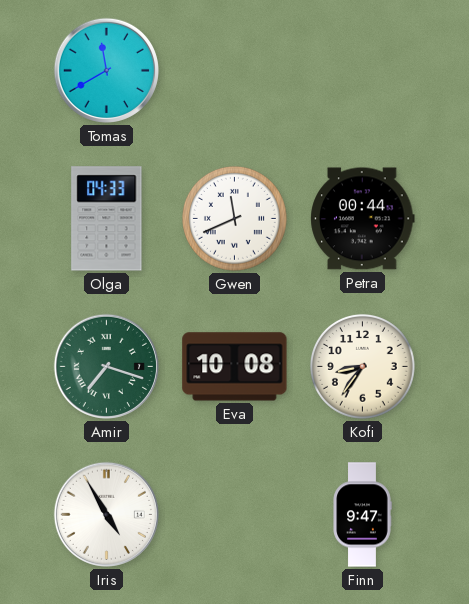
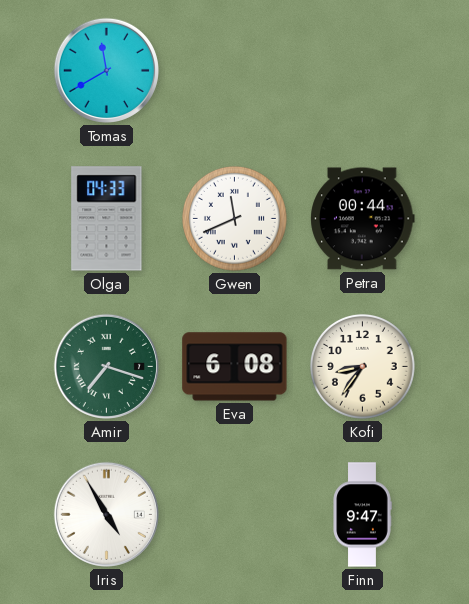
Eva: 10:08 -> 6:08
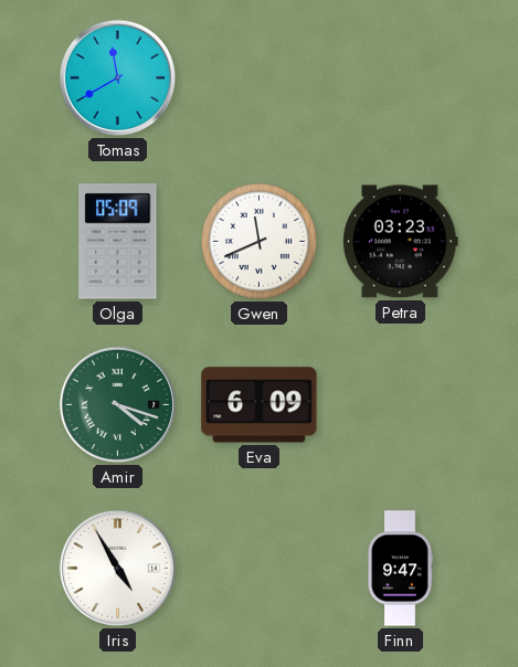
Olga: 04:33 -> 05:09
Petra: 00:44 -> 03:23
Amir: 7:18 -> 4:18
Eva: 6:08 -> 6:09
Kofi: 8:36 -> none
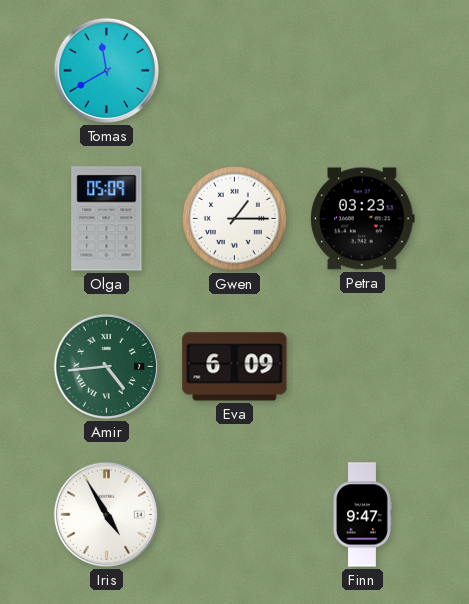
Gwen: 11:41 -> 1:15
Amir: 4:18 -> 4:44
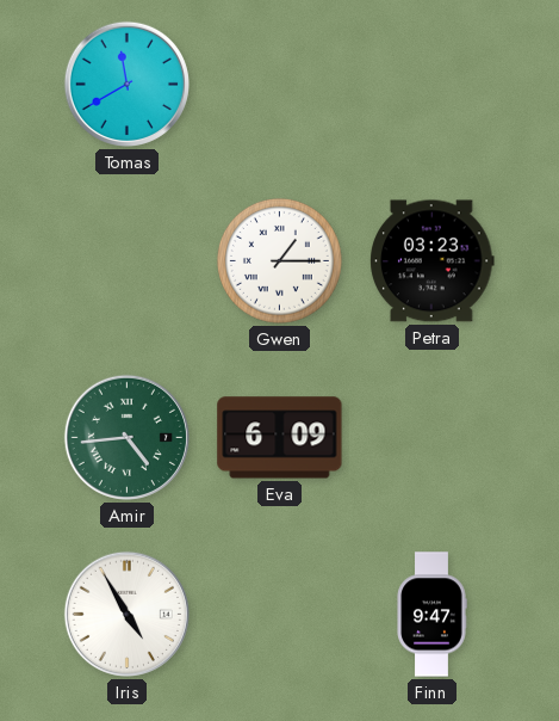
Olga: 05:09 -> none
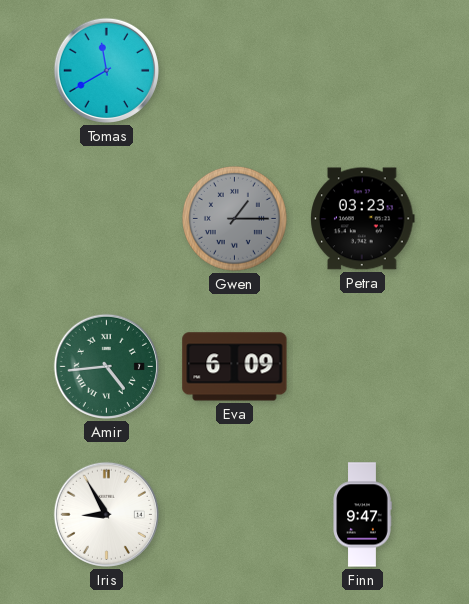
Gwen dial: white -> grey
Iris: 4:55 -> 8:55
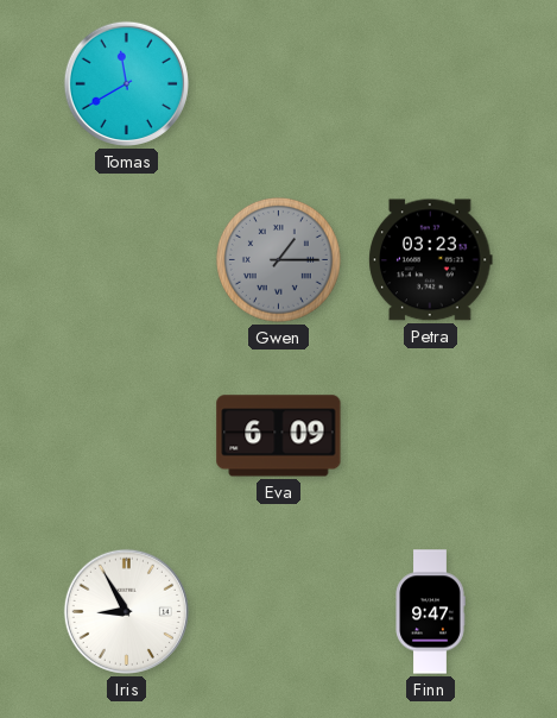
Amir: 4:44 -> none
